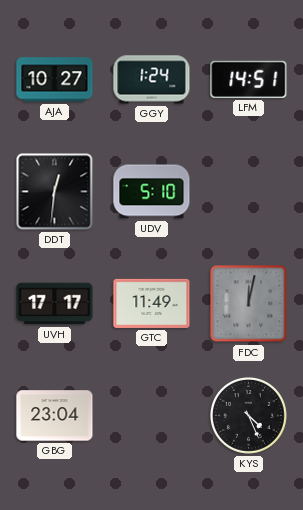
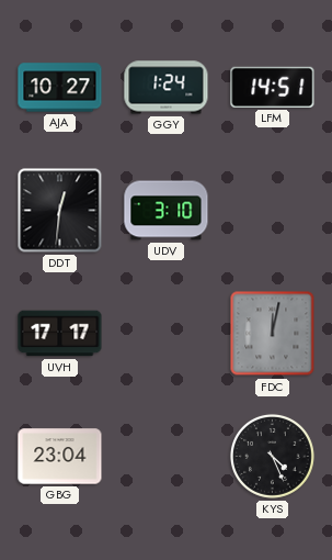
UDV: 5:10 -> 3:10
GTC: 11:49 -> none
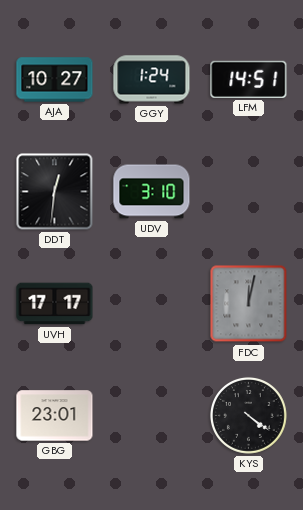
GBG: 23:04 -> 23:01
KYS: 4:26 -> 4:21
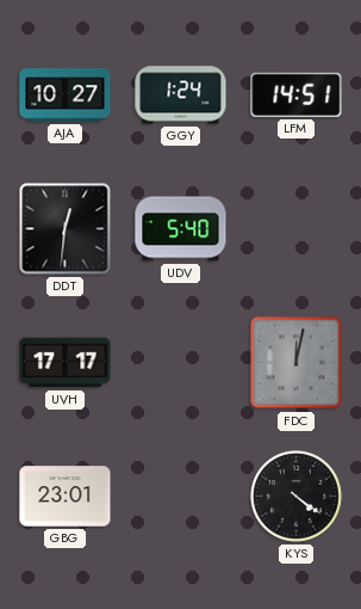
UDV: 3:10 -> 5:40
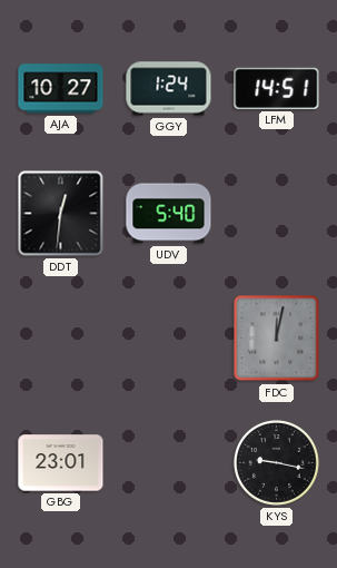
UVH: 17:17 -> none
KYS: 4:21 -> 9:17
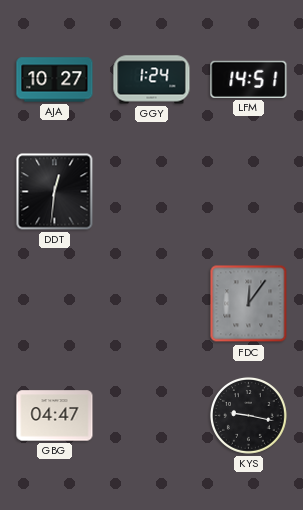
UDV: 5:40 -> none
FDC: 12:02 -> 12:06
GBG: 23:01 -> 04:47
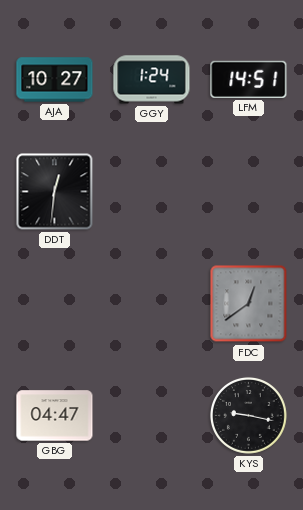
FDC: 12:06 -> 12:39
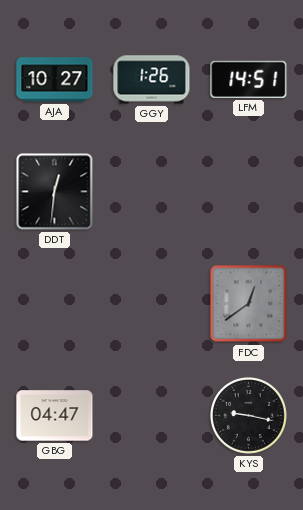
GGY: 1:24 -> 1:26
